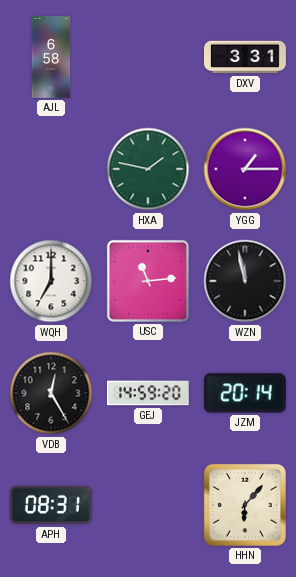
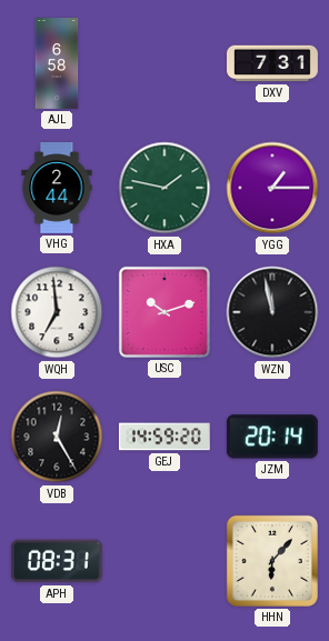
DXV: 3:31 -> 7:31
VHG: none -> 2:44
WQH: 7:00 -> 6:59
USC: 11:14 -> 10:12
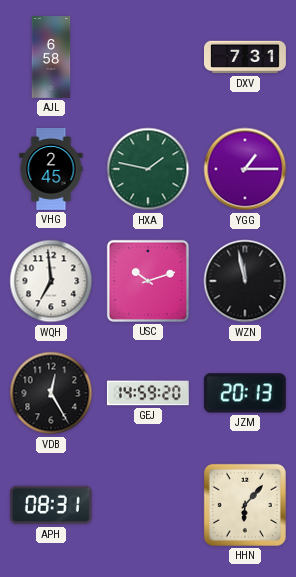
VHG: 2:44 -> 2:45
JZM: 20:14 -> 20:13
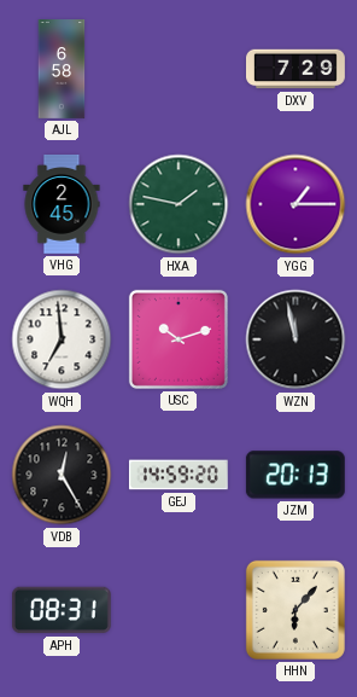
DXV: 7:31 -> 7:29
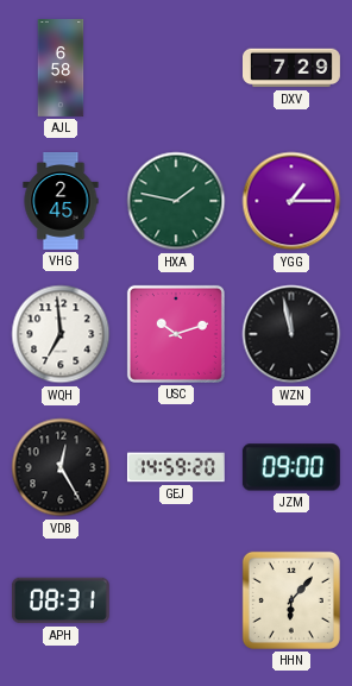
JZM: 20:13 -> 09:00
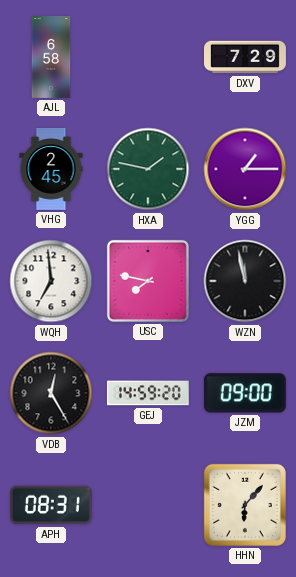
USC: 10:12 -> 7:47
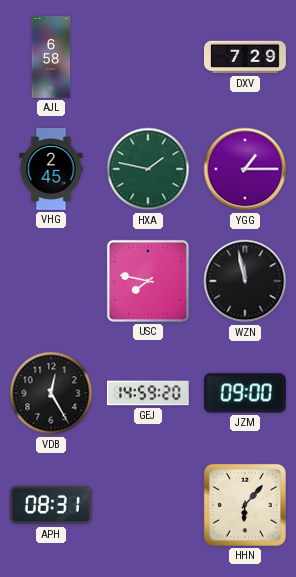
WQH: 6:59 -> none
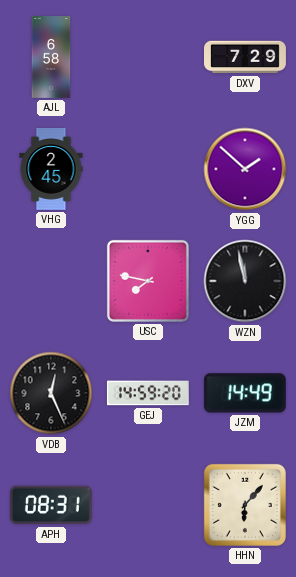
HXA: 1:47 -> none
YGG: 1:15 -> 1:52
VDB: 12:25 -> 12:26
JZM: 09:00 -> 14:49
